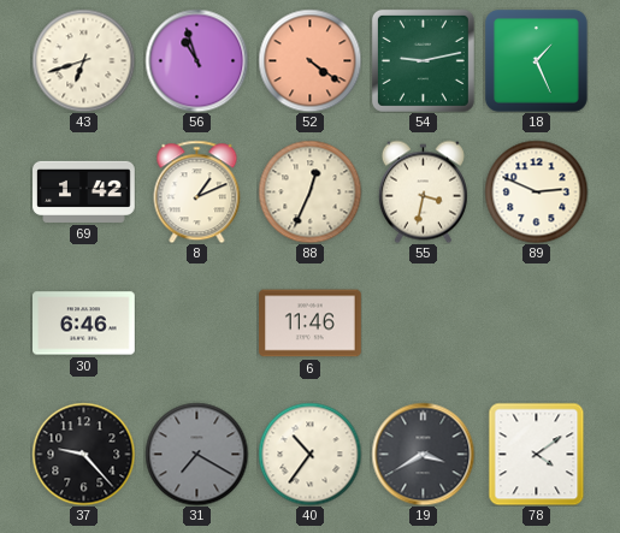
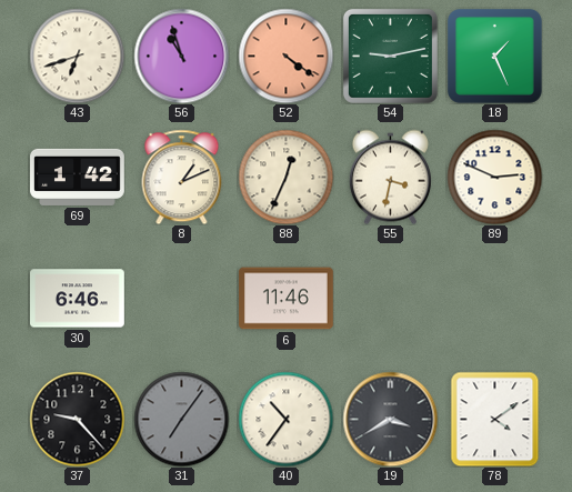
31: 7:20 -> 7:06
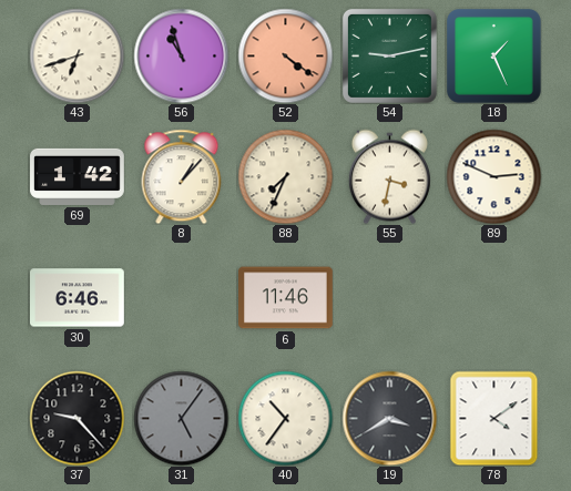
8: 1:11 -> 1:07
88: 12:34 -> 7:34
31: 7:06 -> 5:06
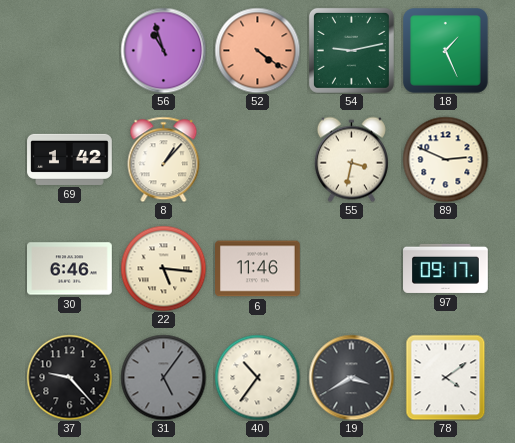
43: 6:42 -> none
88: 7:34 -> none
22: none -> 5:16
97: none -> 09:17
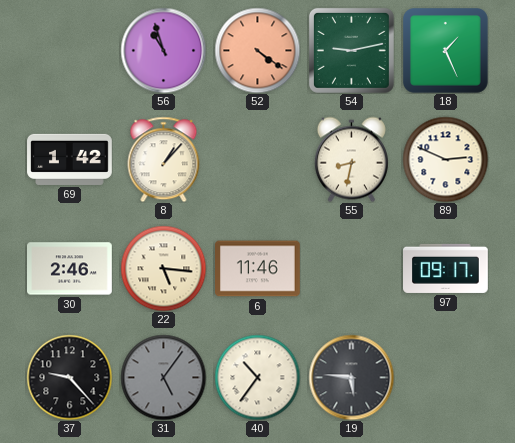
55: 3:32 -> 8:32
30: 6:46 -> 2:46
19: 3:40 -> 5:46
78: 4:09 -> none
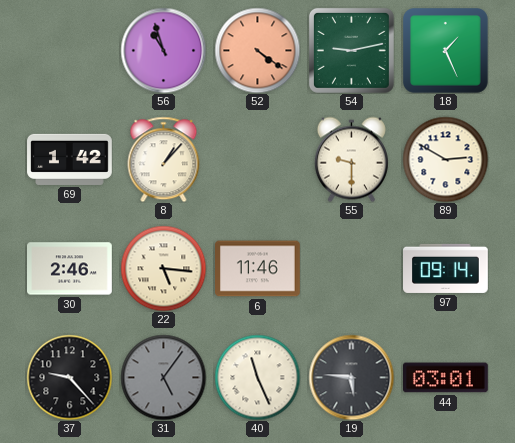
55: 8:32 -> 9:30
89: 2:49 -> 2:50
97: 09:17 -> 09:14
40: 10:36 -> 11:26
44: none -> 03:01
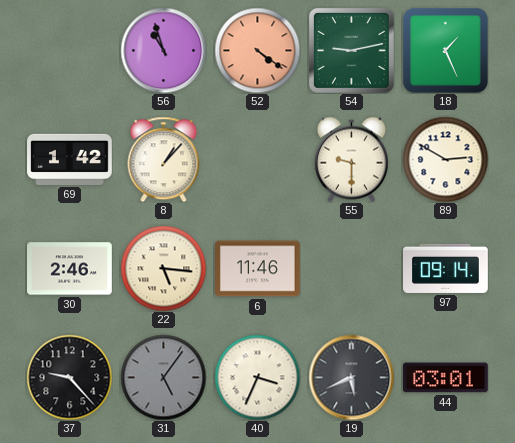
40: 11:26 -> 3:34
19: 5:46 -> 5:41
